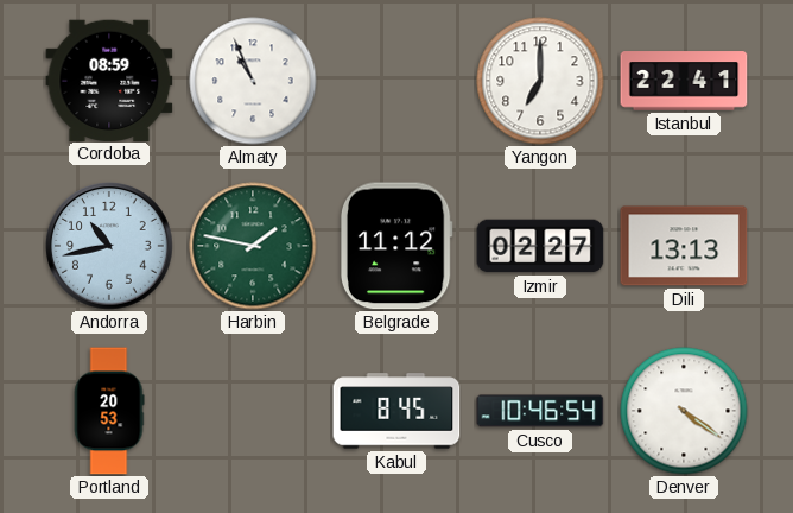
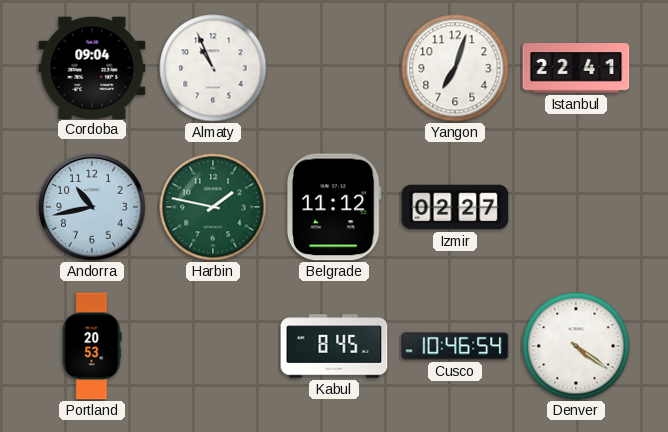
Cordoba: 08:59 -> 09:04
Yangon: 7:00 -> 7:03
Dili: 13:13 -> none
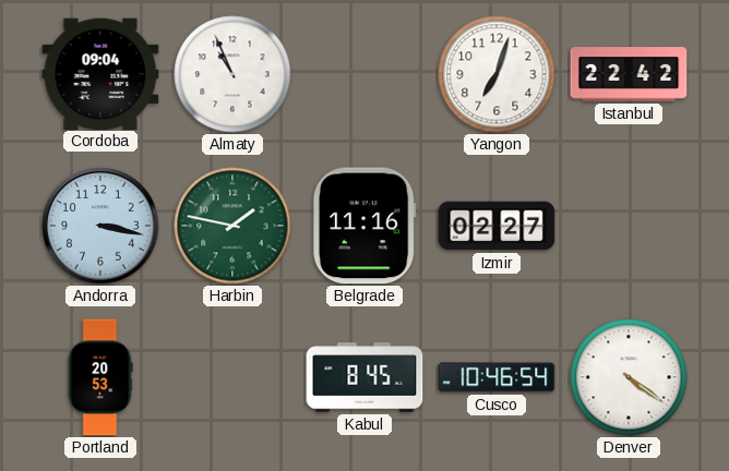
Istanbul: 22:41 -> 22:42
Andorra: 10:43 -> 3:17
Belgrade: 11:12 -> 11:16
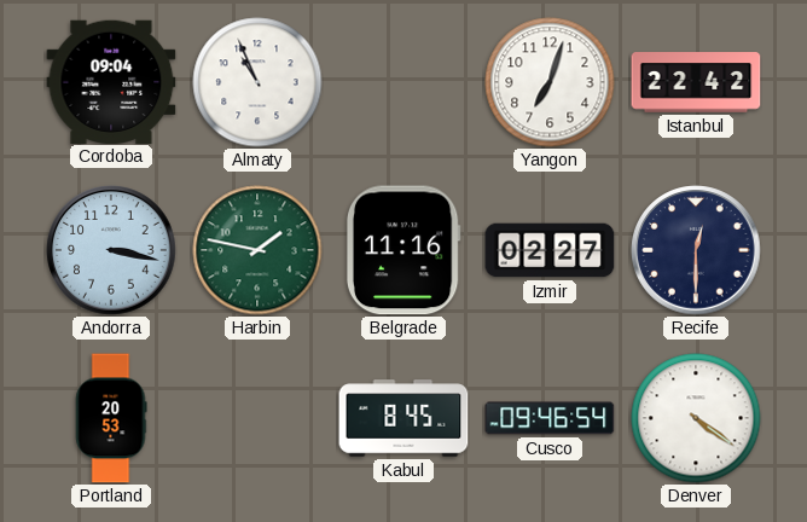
Recife: none -> 12:30
Cusco: 10:46 -> 09:46
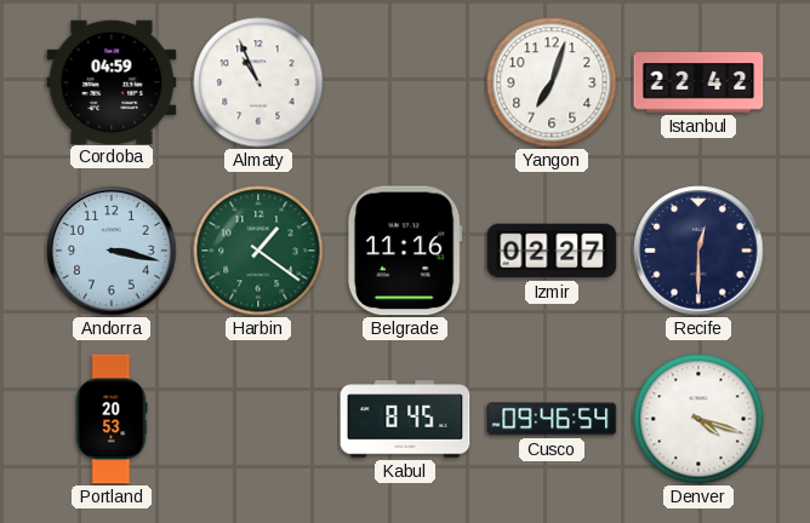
Cordoba: 09:04 -> 04:59
Harbin: 1:47 -> 1:21
Denver: 4:21 -> 4:18
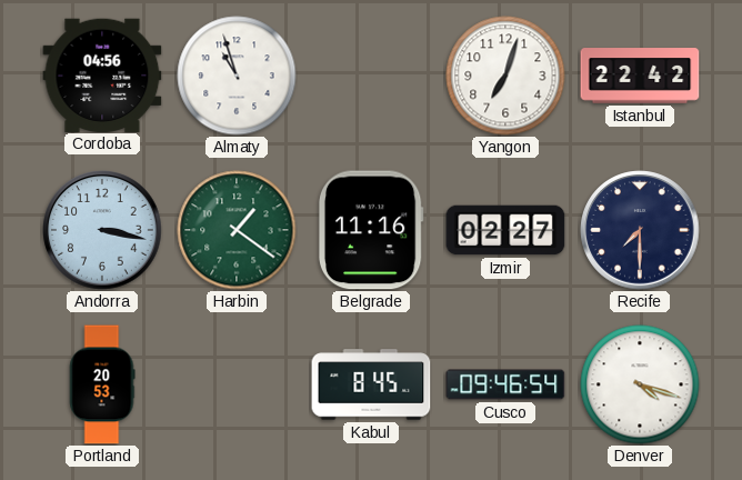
Cordoba: 04:59 -> 04:56
Almaty: 10:56 -> 10:57
Recife: 12:30 -> 7:30
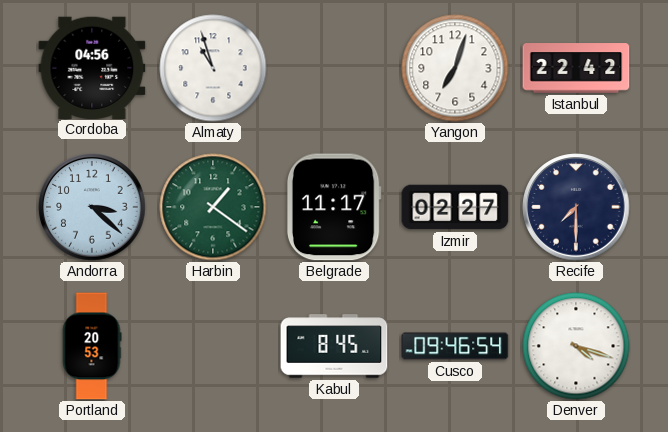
Andorra: 3:17 -> 3:22
Belgrade: 11:16 -> 11:17
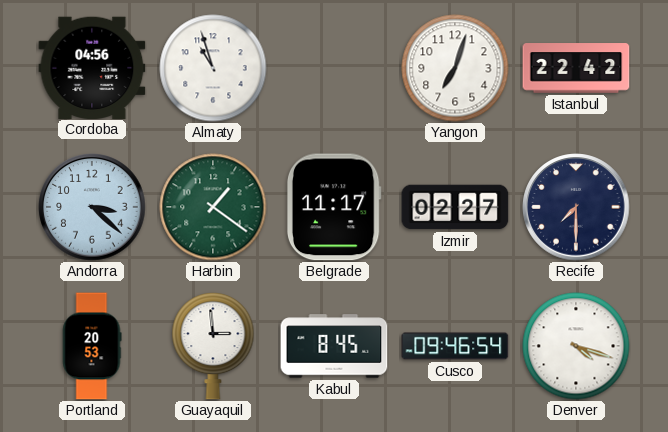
Guayaquil: none -> 2:59
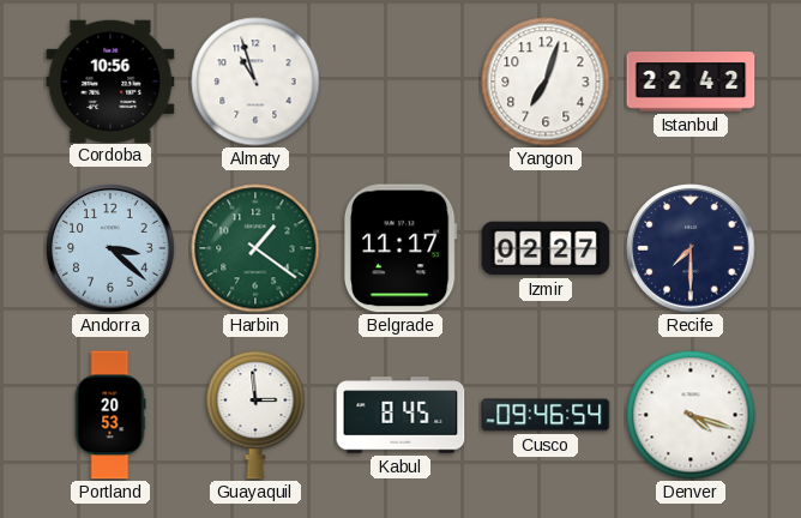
Cordoba: 04:56 -> 10:56
